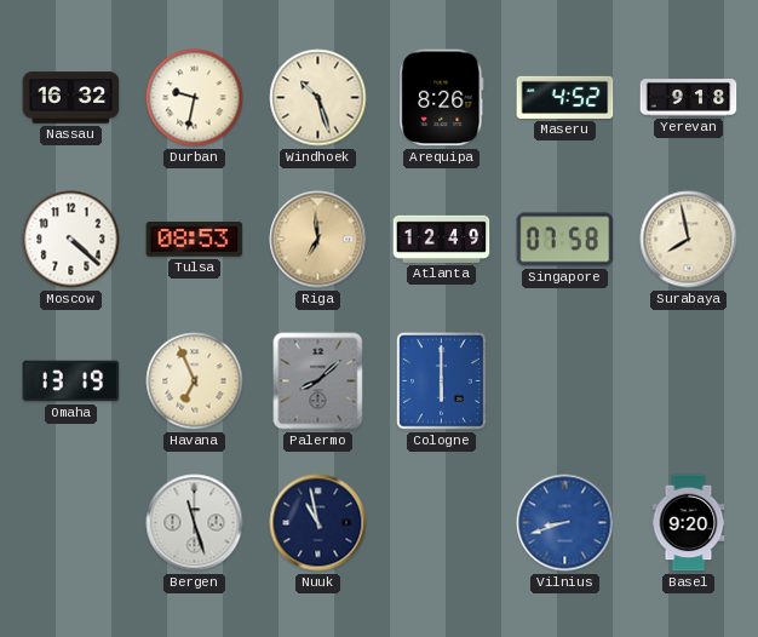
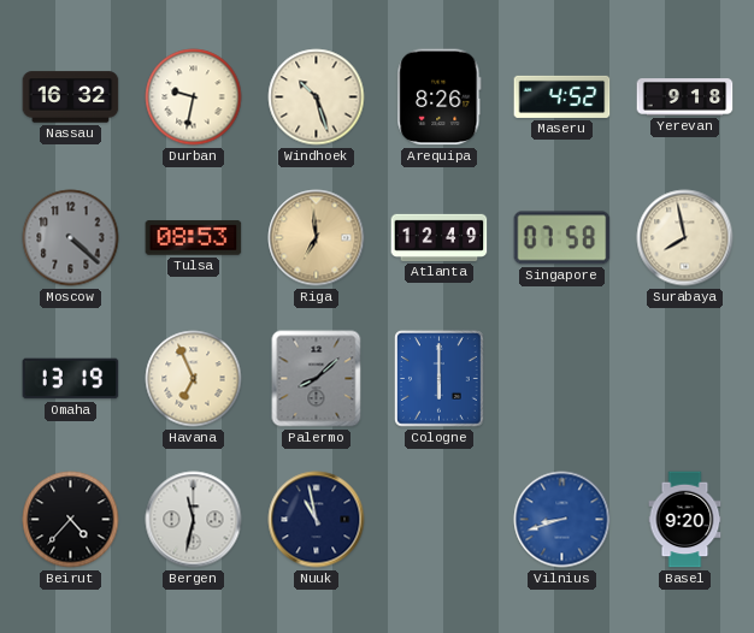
Moscow dial: white -> grey
Beirut: none -> 4:37
Bergen: 11:27 -> 11:32
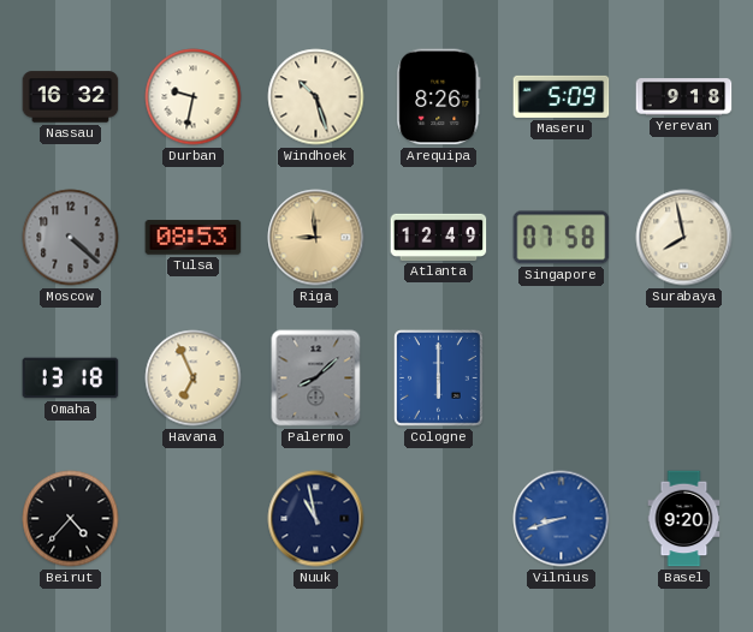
Maseru: 4:52 -> 5:09
Riga: 6:59 -> 8:59
Omaha: 13:19 -> 13:18
Bergen: 11:32 -> none
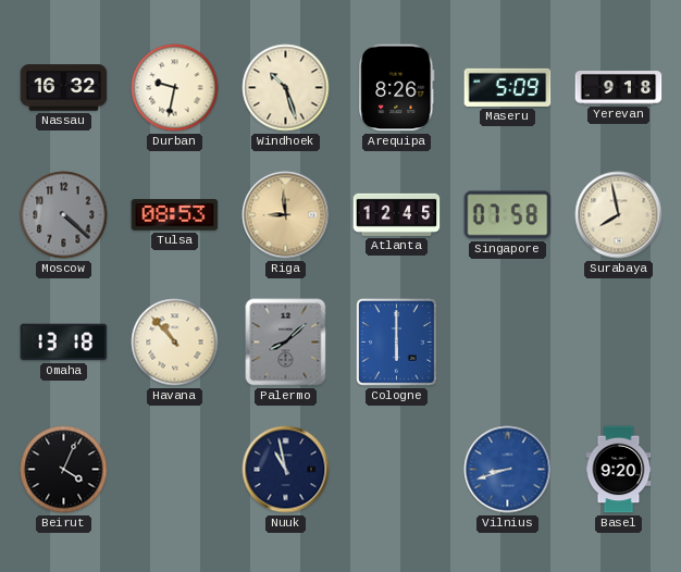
Atlanta: 12:49 -> 12:45
Havana: 6:56 -> 10:53
Beirut: 4:37 -> 4:04
